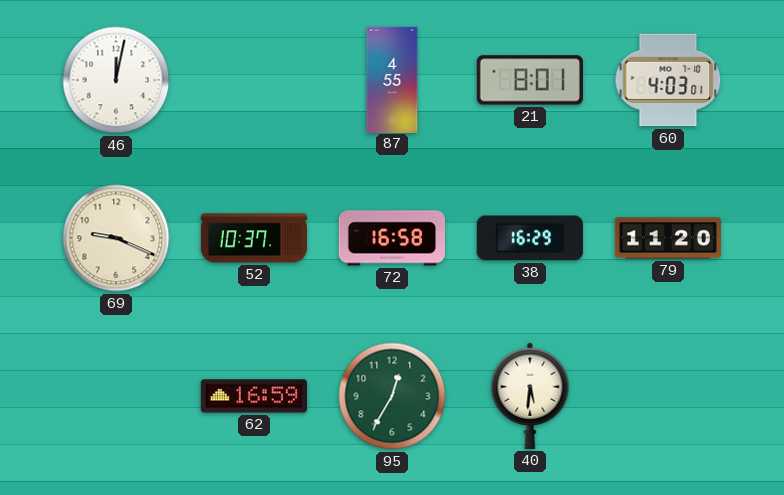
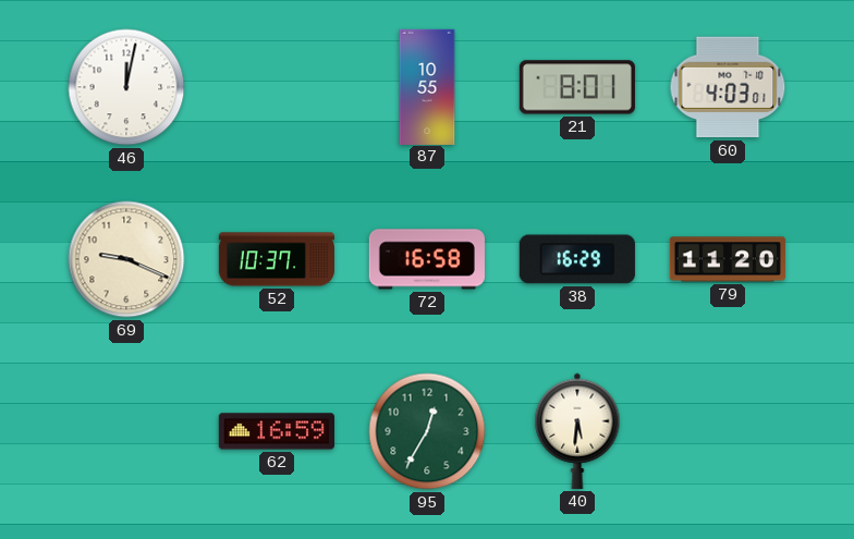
87: 4:55 -> 10:55
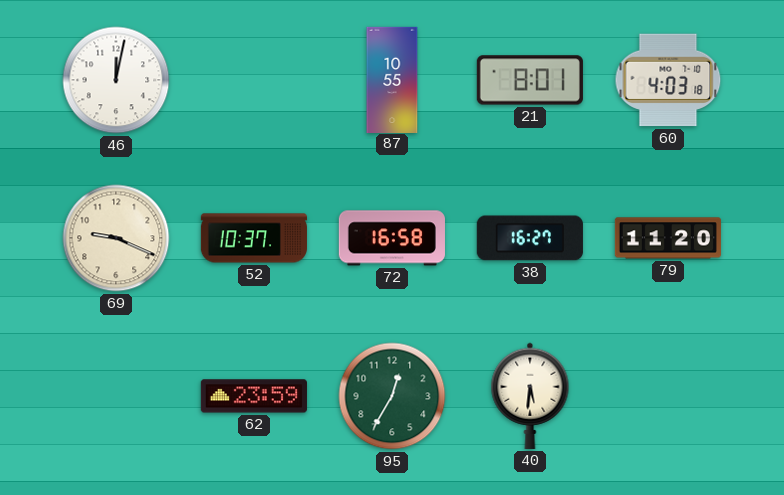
60: 4:03:01 -> 4:03:18
38: 16:29 -> 16:27
62: 16:59 -> 23:59
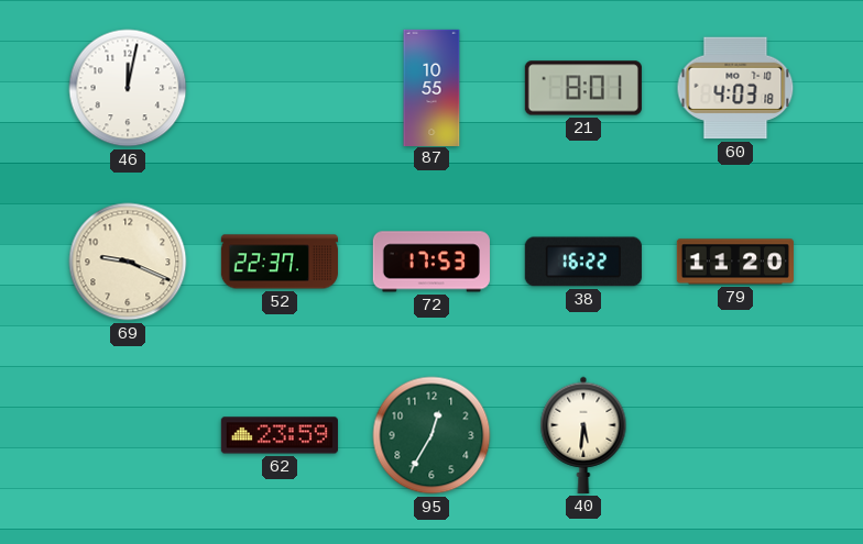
52: 10:37 -> 22:37
72: 16:58 -> 17:53
38: 16:27 -> 16:22
